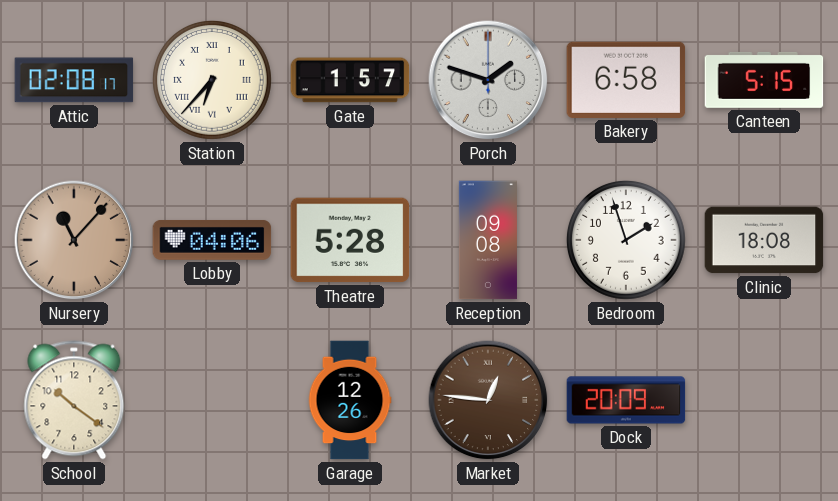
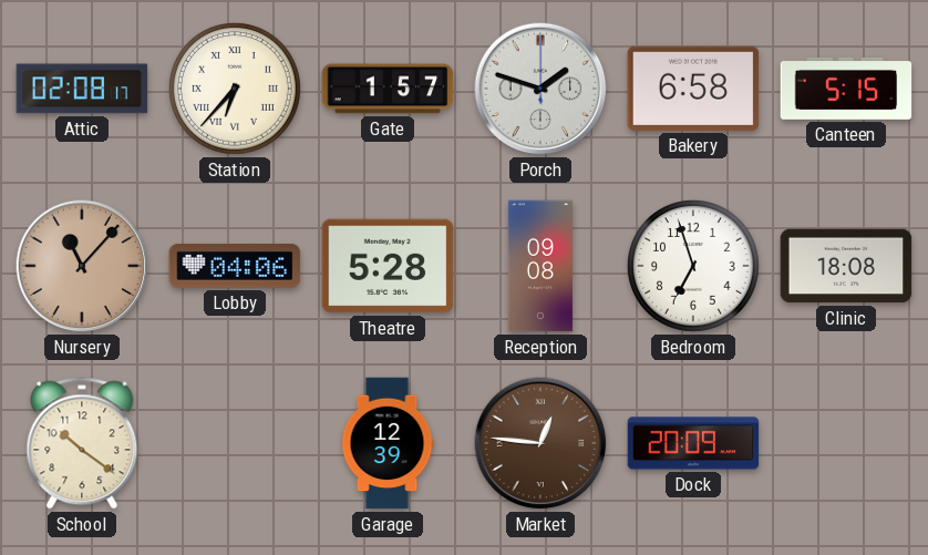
Bedroom: 1:57 -> 6:57
Garage: 12:26 -> 12:39
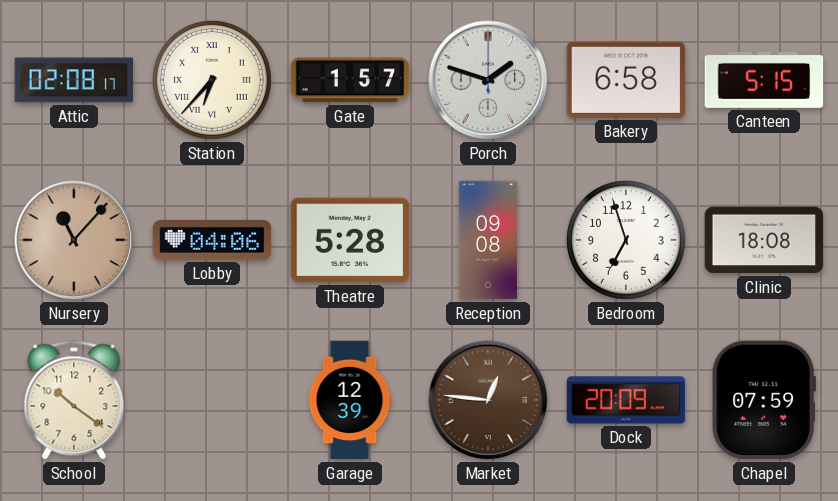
Chapel: none -> 07:59
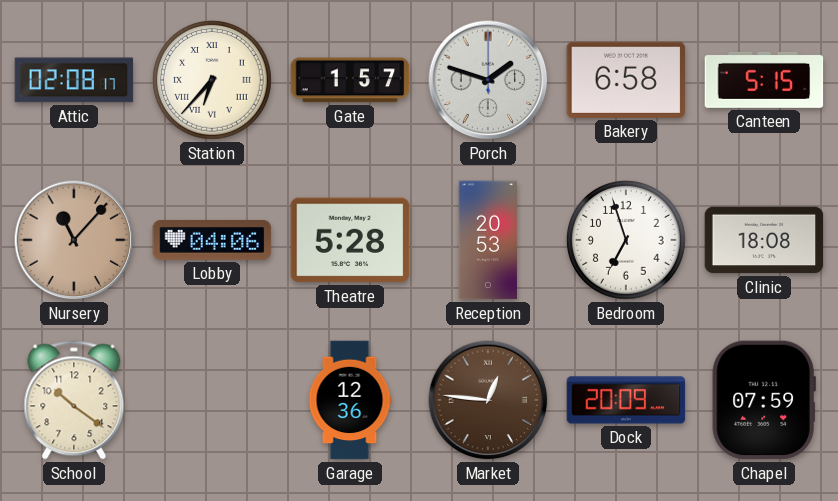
Reception: 09:08 -> 20:53
Garage: 12:39 -> 12:36
